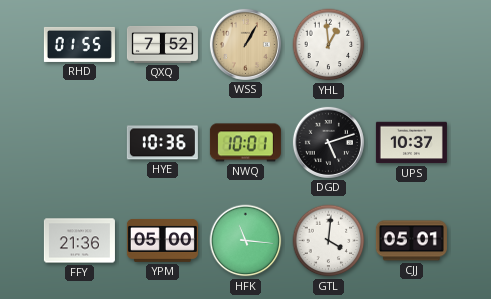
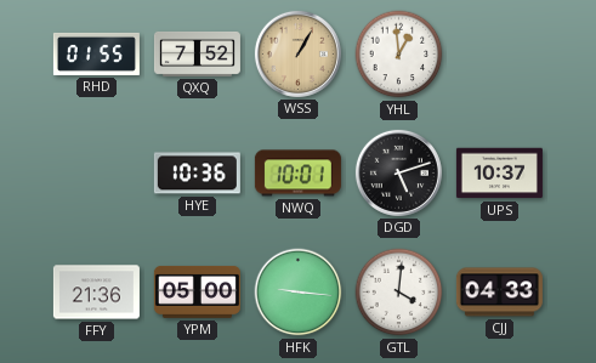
HFK: 11:16 -> 9:16
CJJ: 05:01 -> 04:33
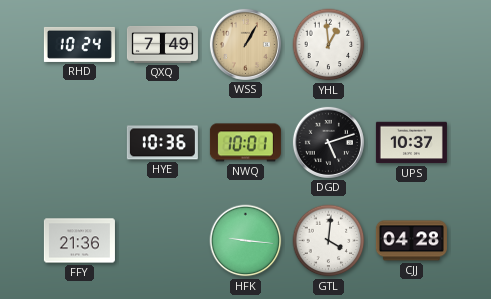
RHD: 01:55 -> 10:24
QXQ: 7:52 -> 7:49
YPM: 05:00 -> none
CJJ: 04:33 -> 04:28
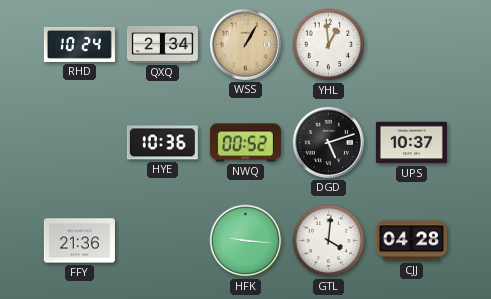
QXQ: 7:49 -> 2:34
NWQ: 10:01 -> 00:52
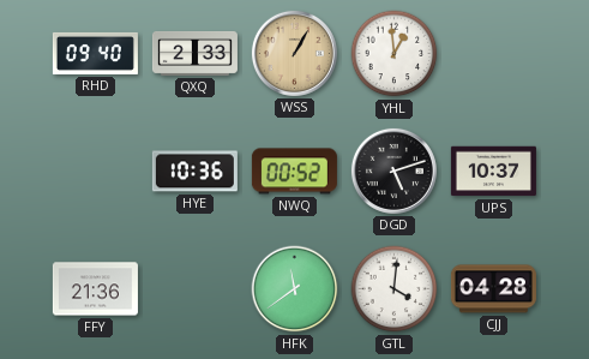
RHD: 10:24 -> 09:40
QXQ: 2:34 -> 2:33
HFK: 9:16 -> 11:39
